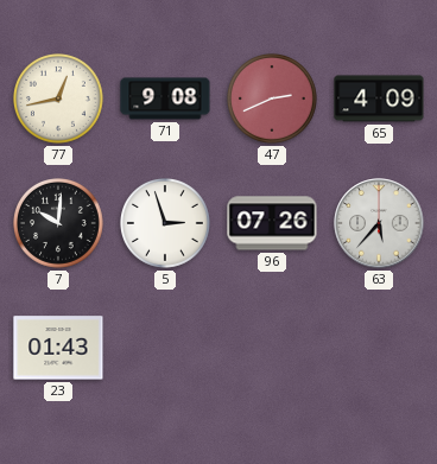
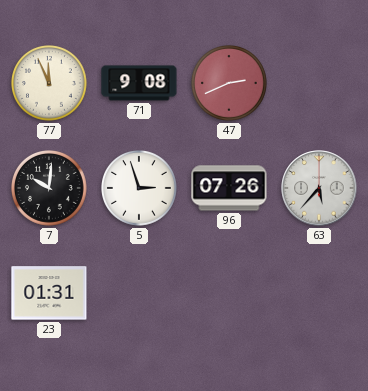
77: 12:43 -> 11:56
65: 4:09 -> none
23: 01:43 -> 01:31
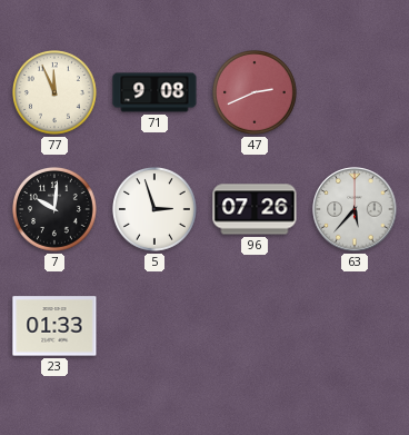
23: 01:31 -> 01:33
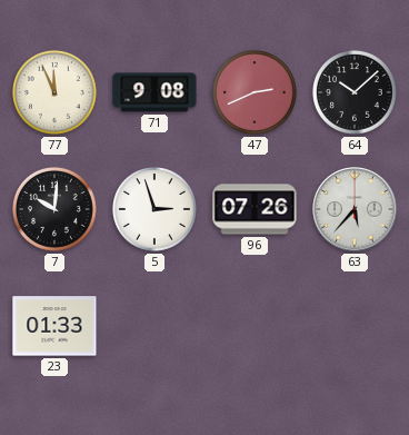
64: none -> 10:08
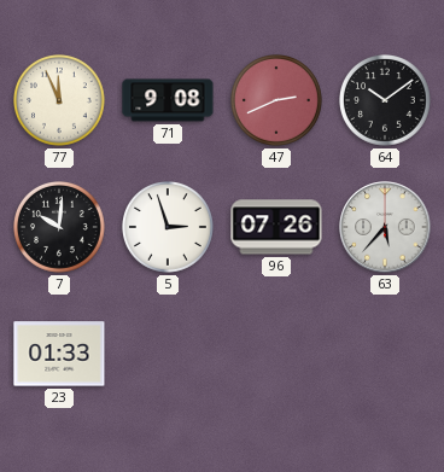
64: 10:08 -> 10:09
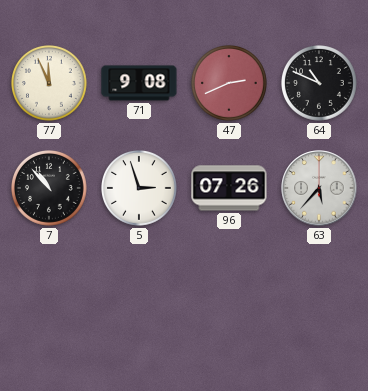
64: 10:09 -> 10:49
7: 10:01 -> 10:53
23: 01:33 -> none
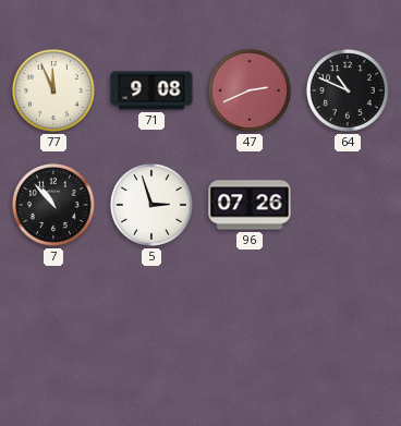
63: 5:37 -> none
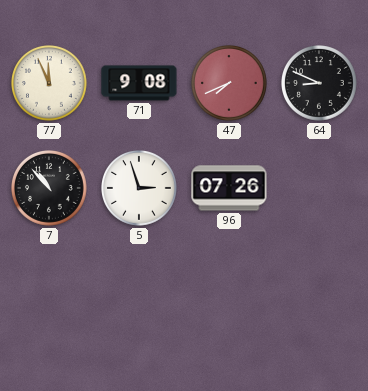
47: 2:41 -> 7:41
64: 10:49 -> 8:49
